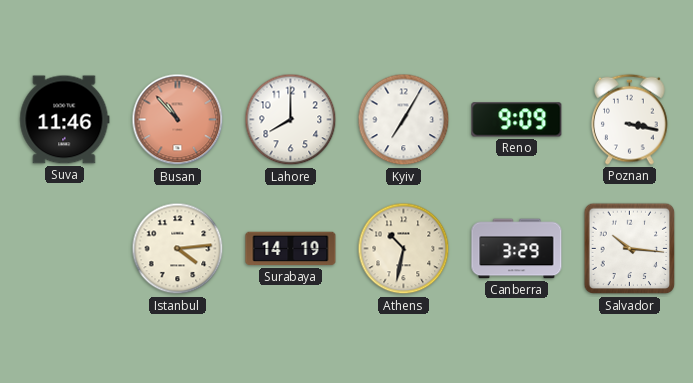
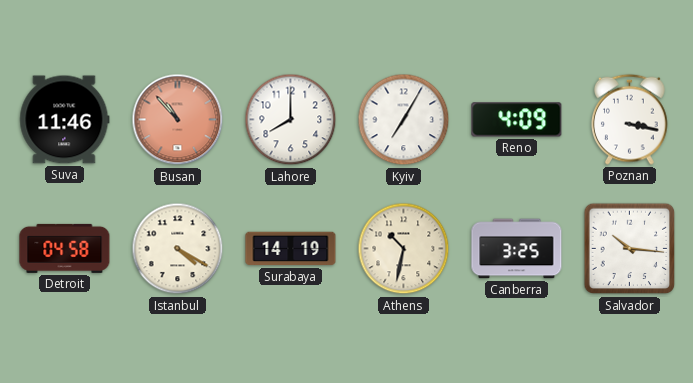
Reno: 9:09 -> 4:09
Detroit: none -> 04:58
Istanbul: 4:14 -> 4:20
Canberra: 3:29 -> 3:25
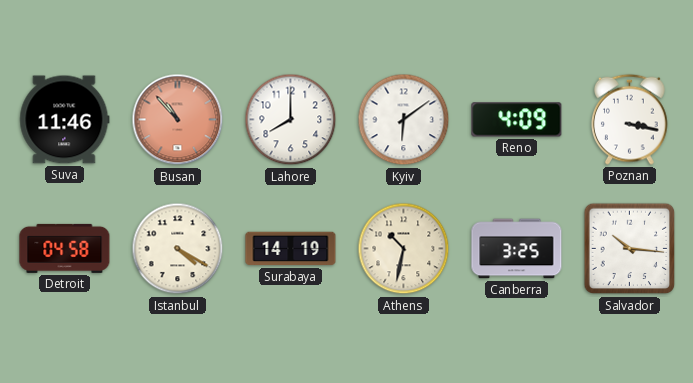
Kyiv: 7:05 -> 6:09
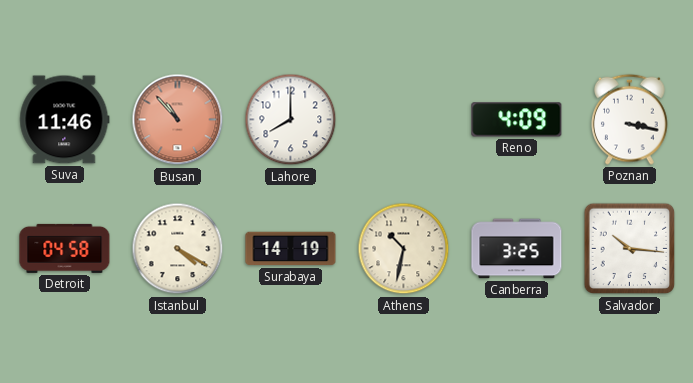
Kyiv: 6:09 -> none
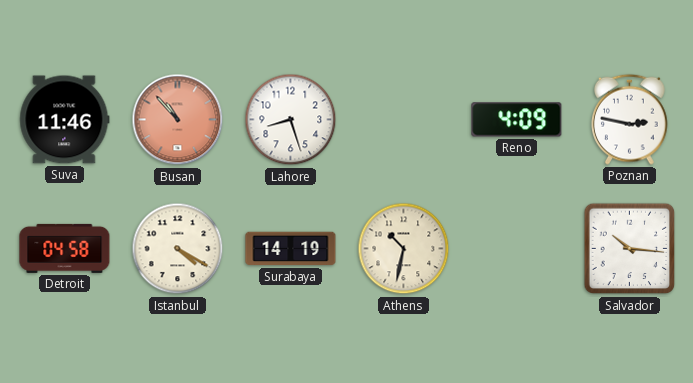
Lahore: 8:00 -> 8:27
Poznan: 3:17 -> 2:47
Canberra: 3:25 -> none
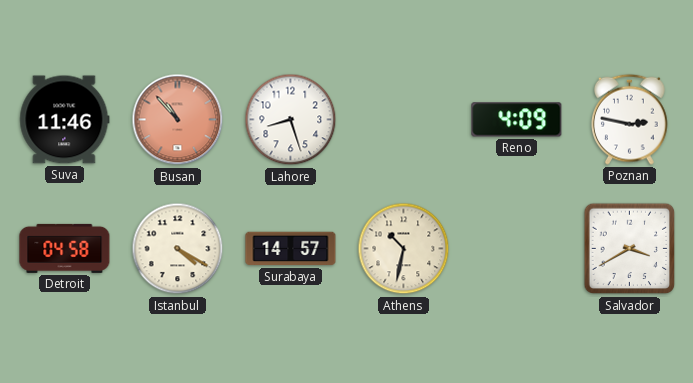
Surabaya: 14:19 -> 14:57
Salvador: 10:16 -> 3:40
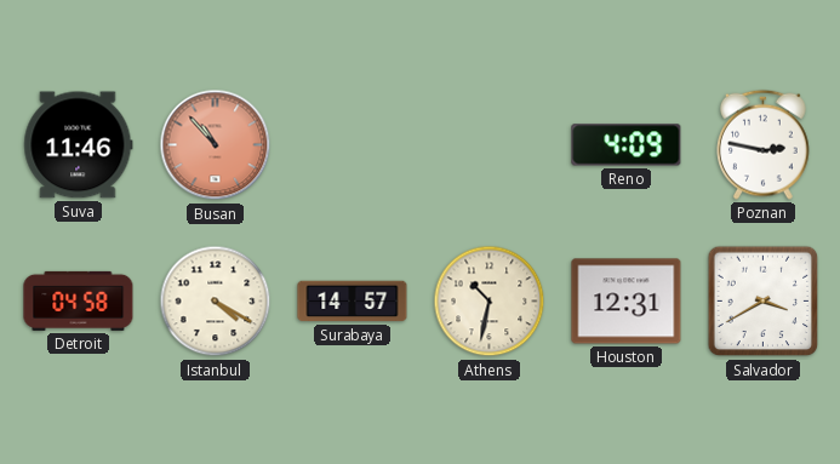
Lahore: 8:27 -> none
Houston: none -> 12:31
